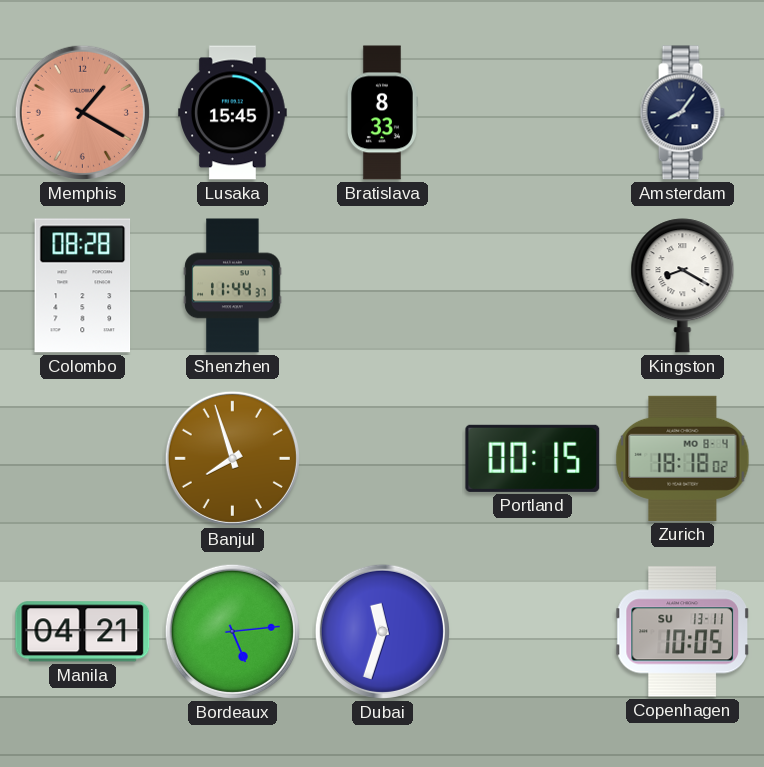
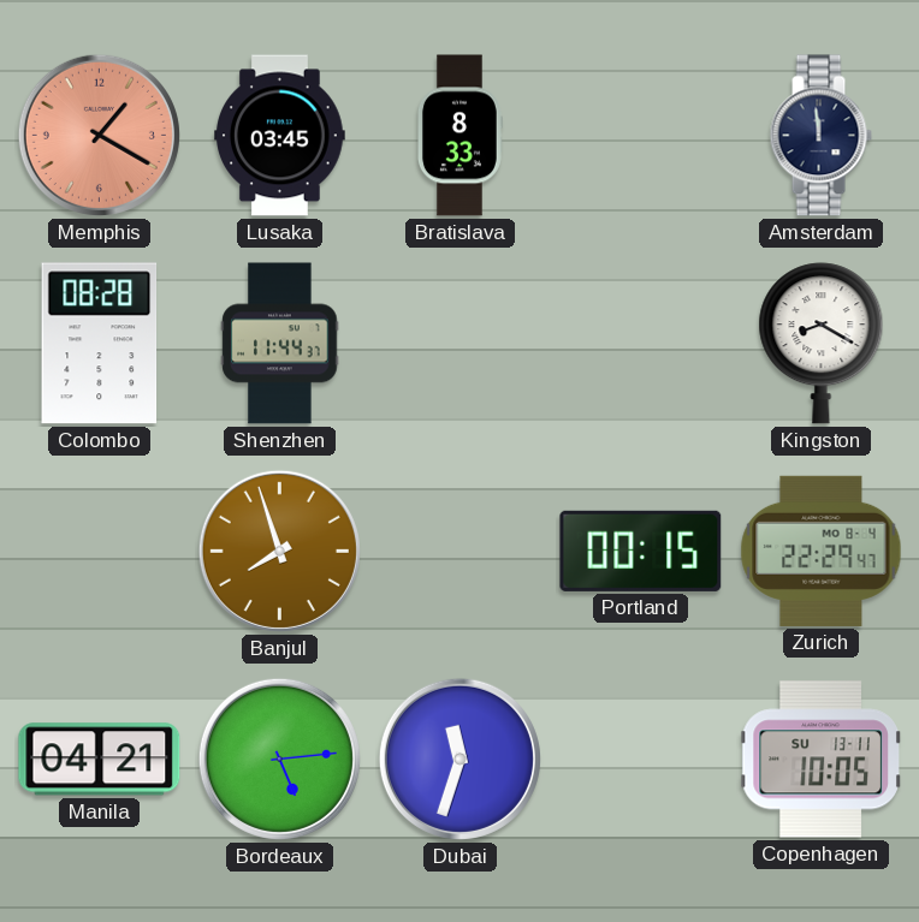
Lusaka: 15:45 -> 03:45
Amsterdam: 8:06 -> 11:59
Zurich: 18:18 -> 22:29
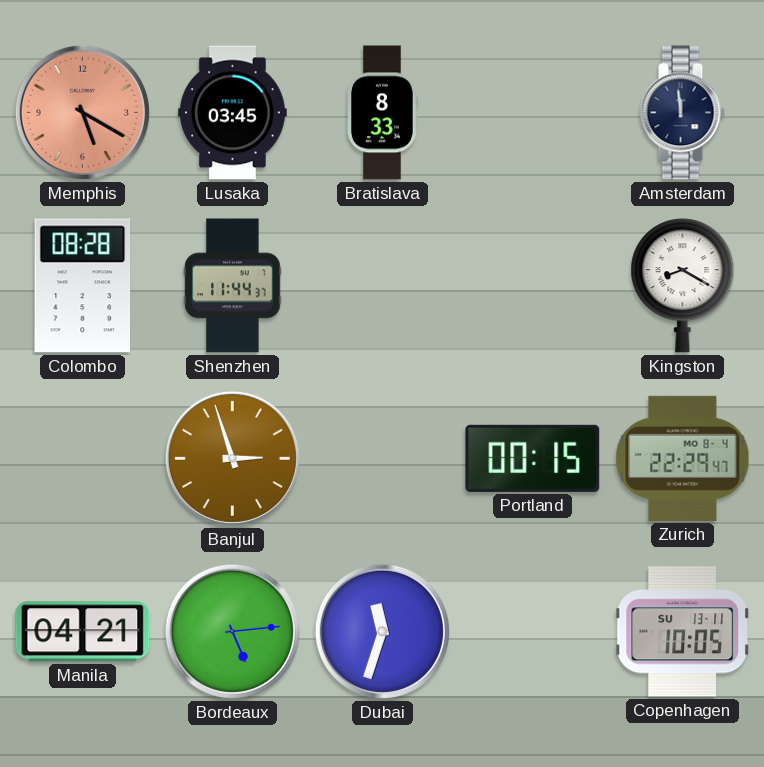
Memphis: 1:20 -> 5:20
Banjul: 7:57 -> 2:57
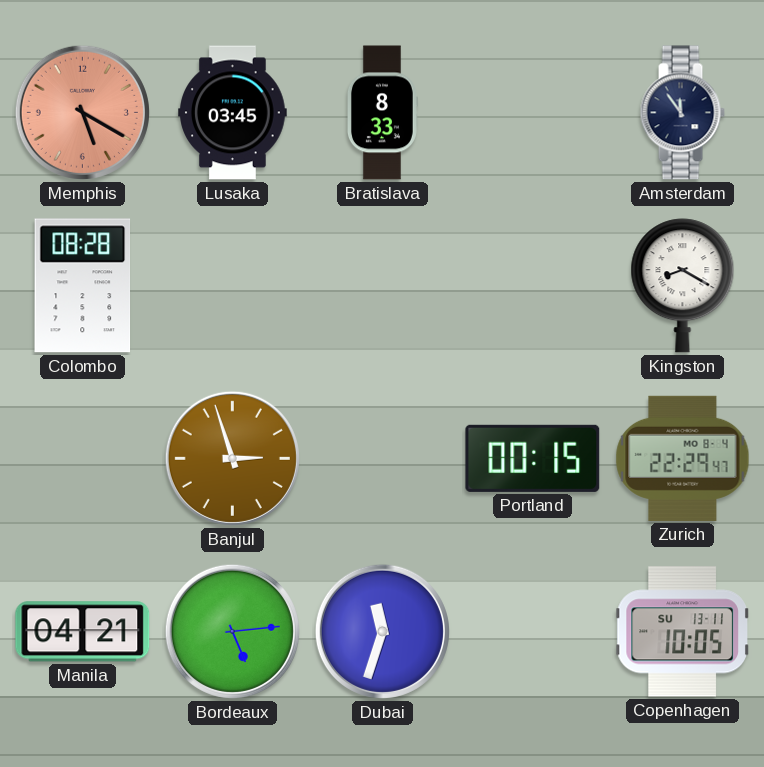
Amsterdam: 11:59 -> 11:54
Shenzhen: 11:44 -> none
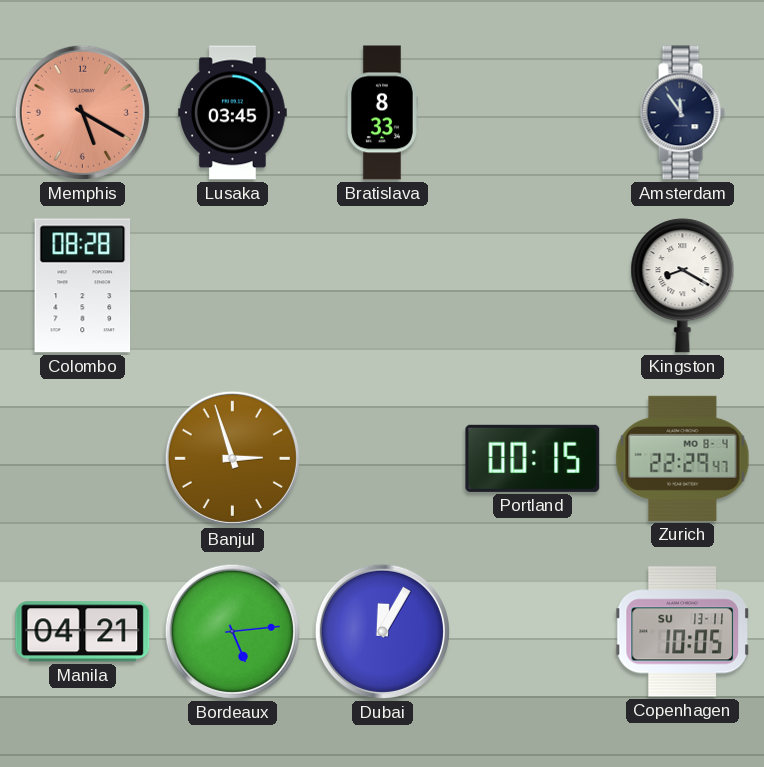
Dubai: 11:33 -> 12:05
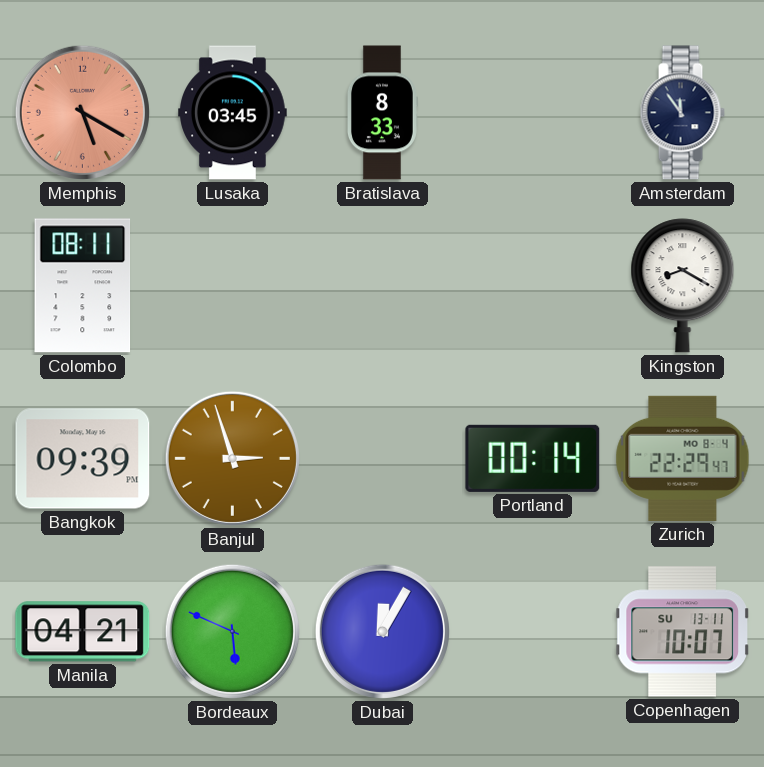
Colombo: 08:28 -> 08:11
Bangkok: none -> 09:39
Portland: 00:15 -> 00:14
Bordeaux: 5:14 -> 5:49
Copenhagen: 10:05 -> 10:07
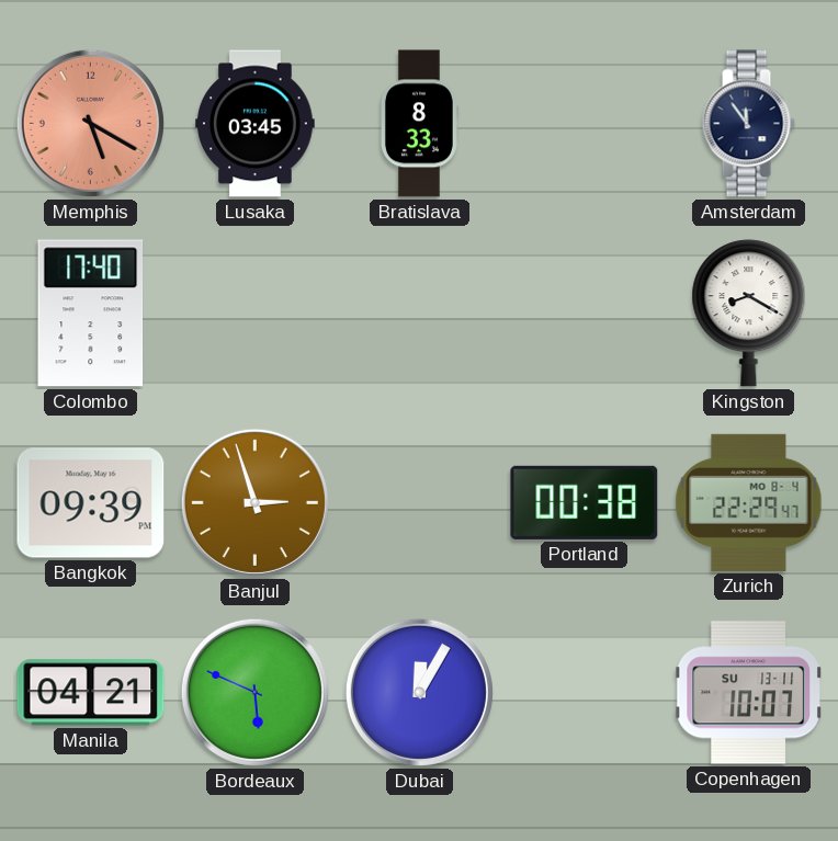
Colombo: 08:11 -> 17:40
Portland: 00:14 -> 00:38
